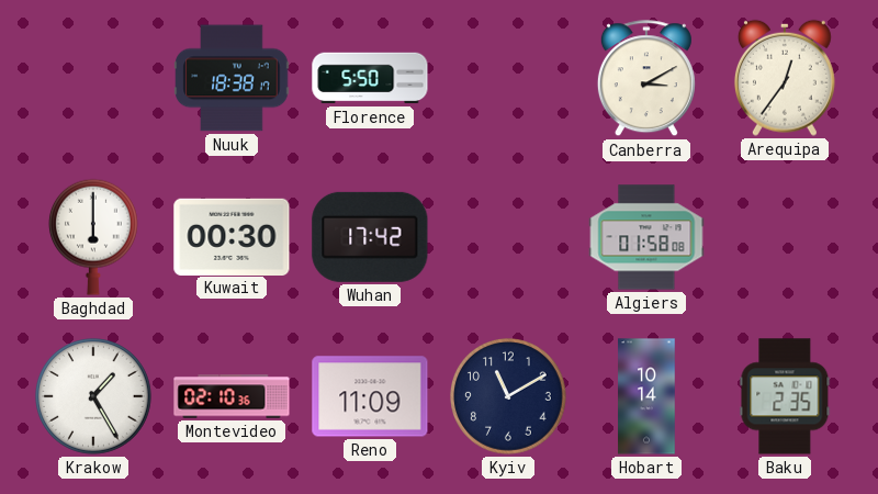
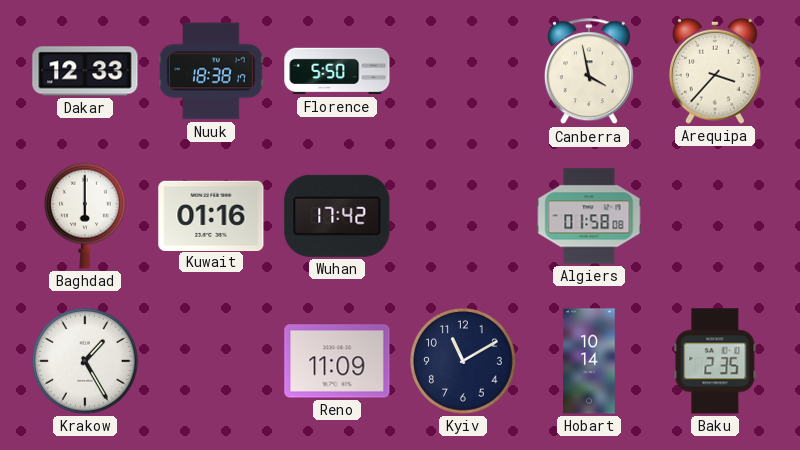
Dakar: none -> 12:33
Canberra: 3:10 -> 3:58
Arequipa: 12:36 -> 3:37
Kuwait: 00:30 -> 01:16
Montevideo: 02:10 -> none
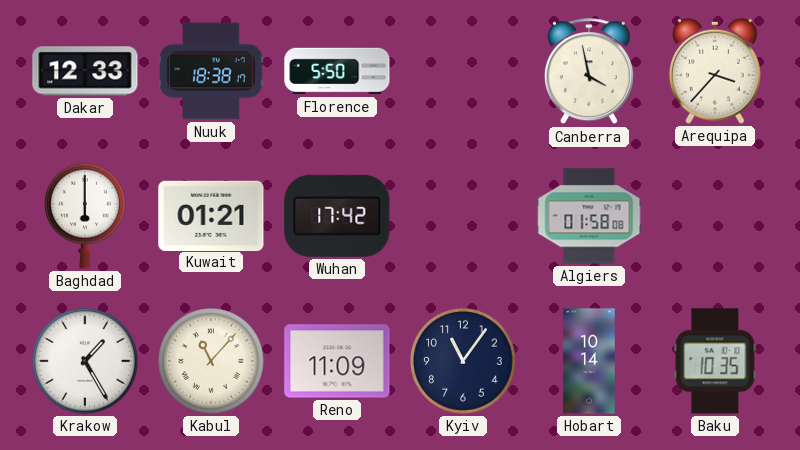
Kuwait: 01:16 -> 01:21
Kabul: none -> 11:07
Kyiv: 11:10 -> 11:06
Baku: 2:35 -> 10:35
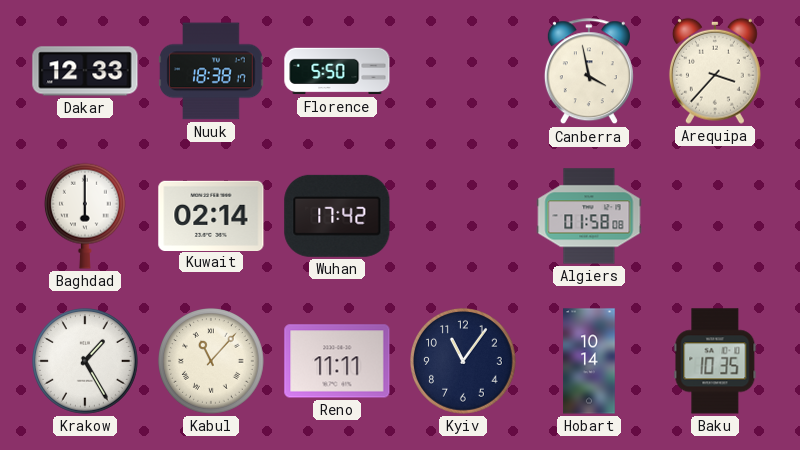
Kuwait: 01:21 -> 02:14
Reno: 11:09 -> 11:11
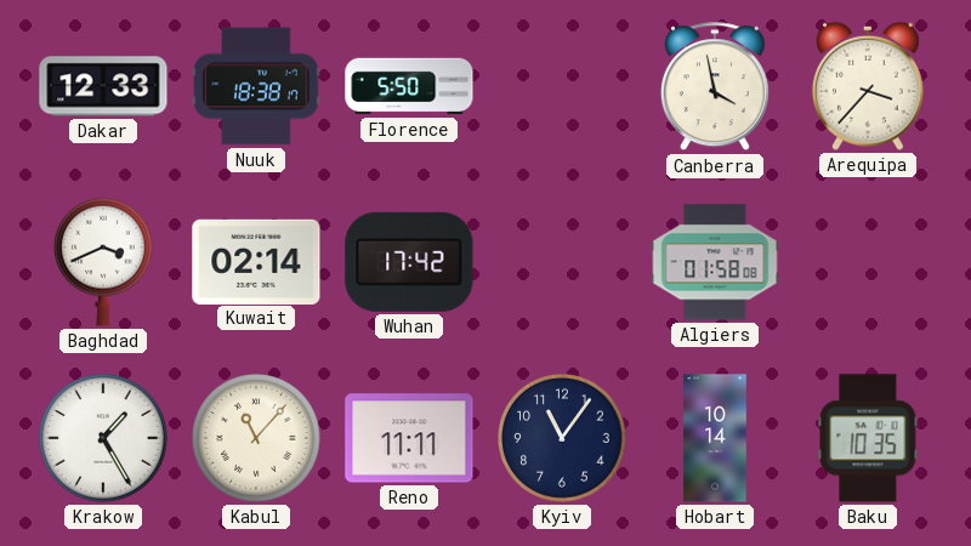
Baghdad: 6:00 -> 3:41
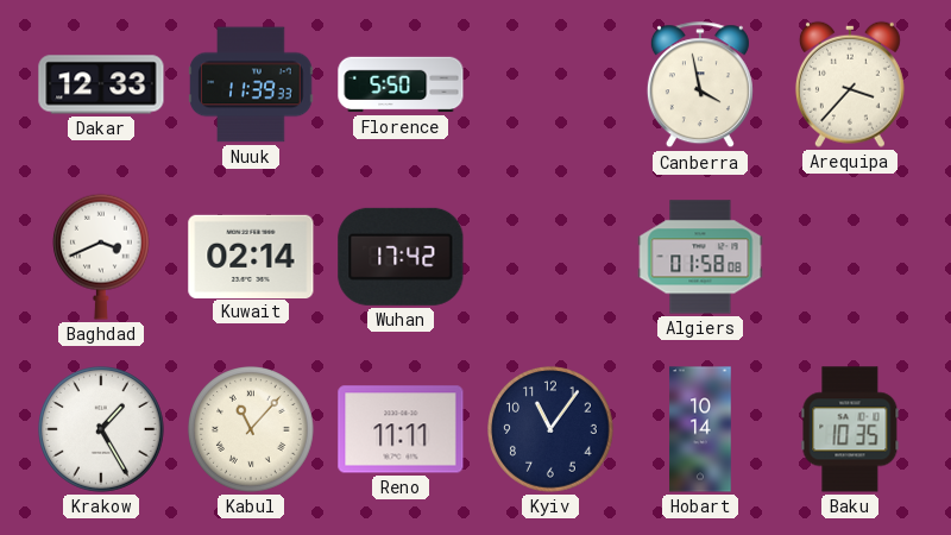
Nuuk: 18:38 -> 11:39
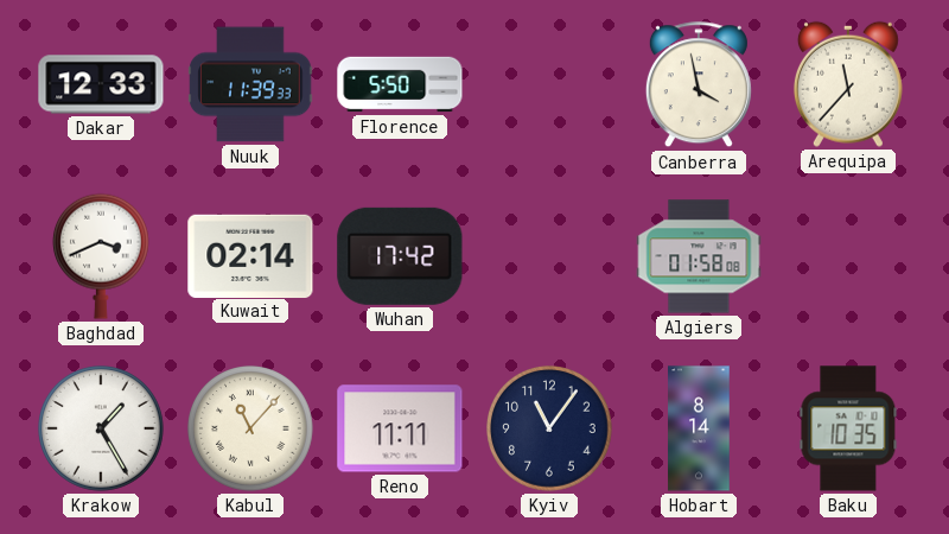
Arequipa: 3:37 -> 11:37
Hobart: 10:14 -> 8:14
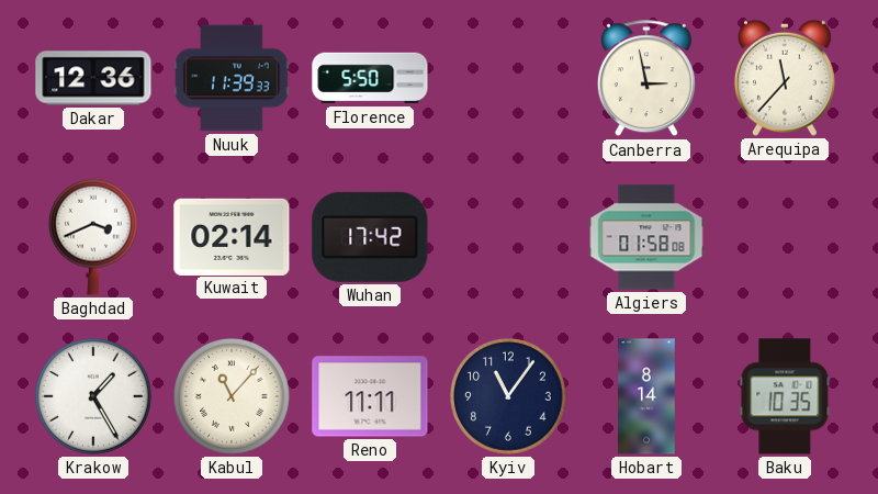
Dakar: 12:33 -> 12:36
Canberra: 3:58 -> 2:58
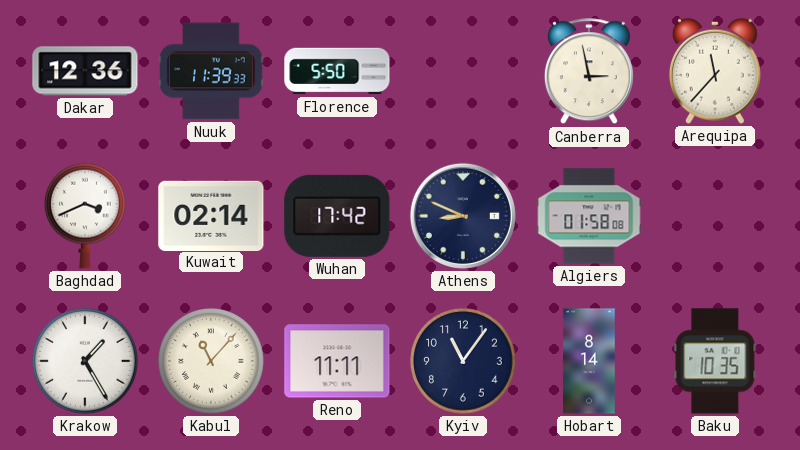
Athens: none -> 8:49
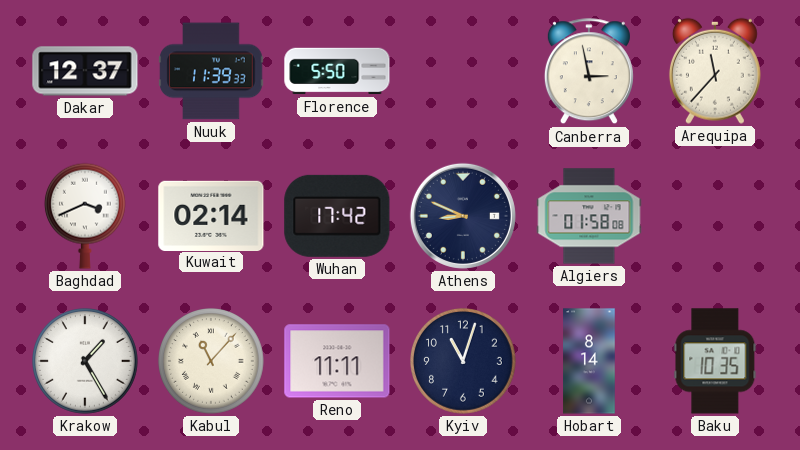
Dakar: 12:36 -> 12:37
Kyiv: 11:06 -> 11:03
